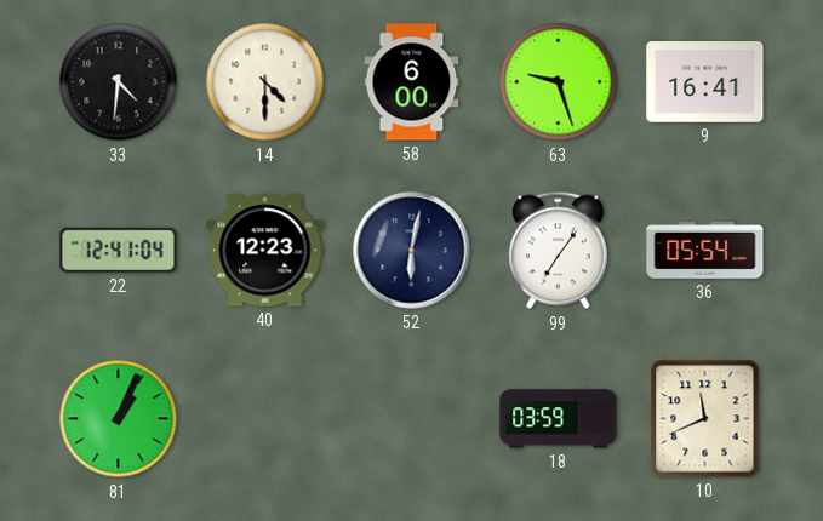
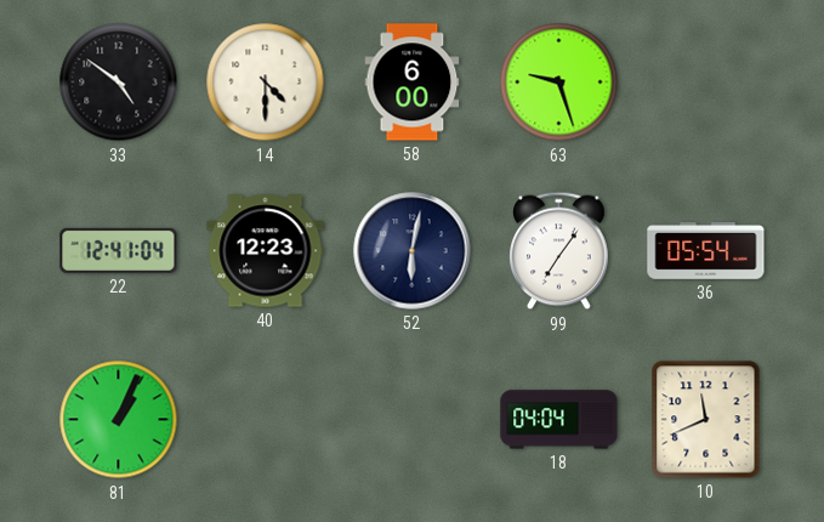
33: 4:31 -> 4:51
9: 16:41 -> none
18: 03:59 -> 04:04
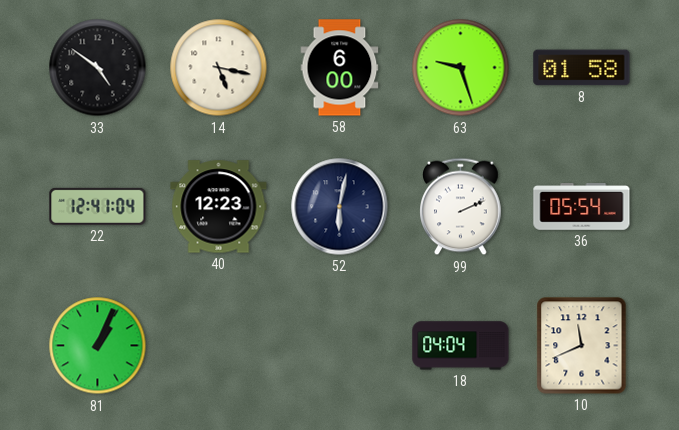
14: 4:30 -> 5:17
8: none -> 01:58
99: 7:06 -> 2:11
